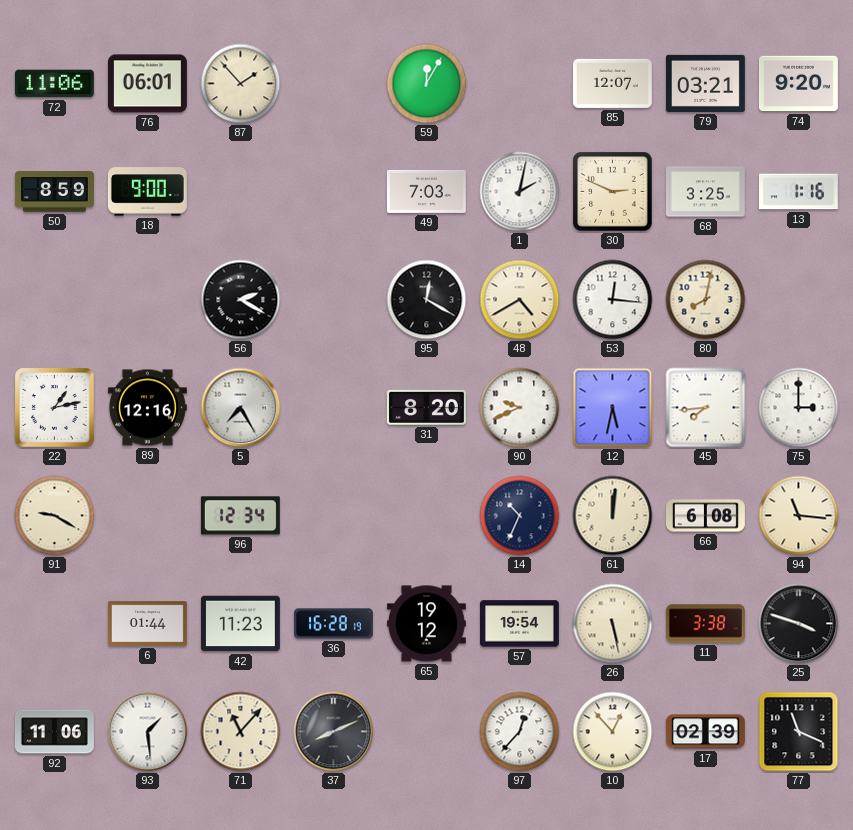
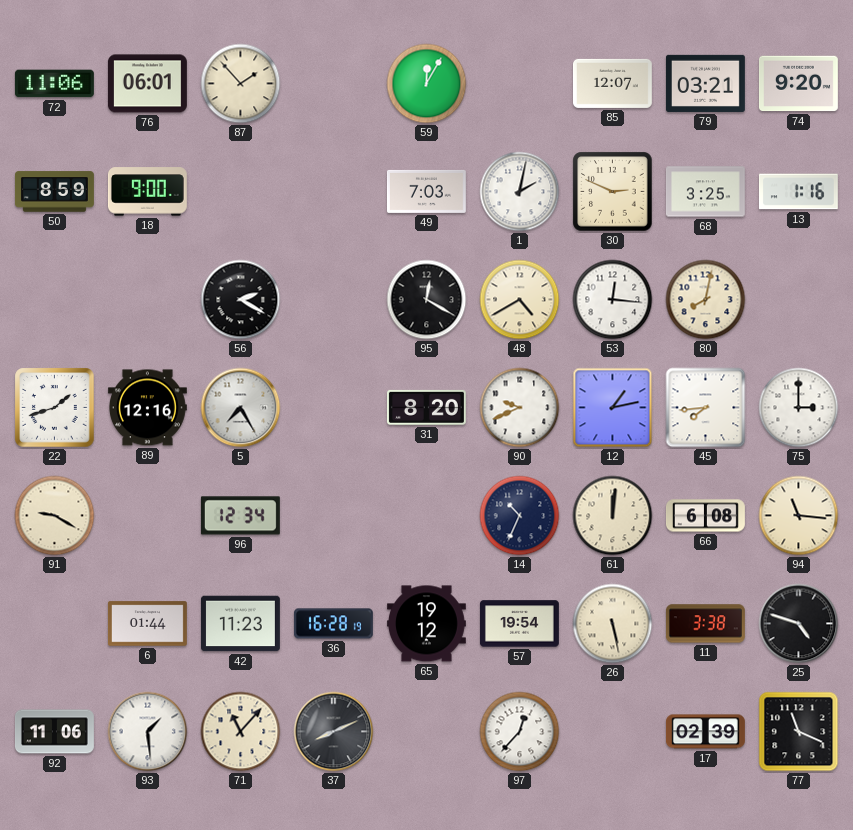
22: 1:13 -> 1:42
12: 5:32 -> 1:13
25: 3:48 -> 4:48
10: 12:53 -> none
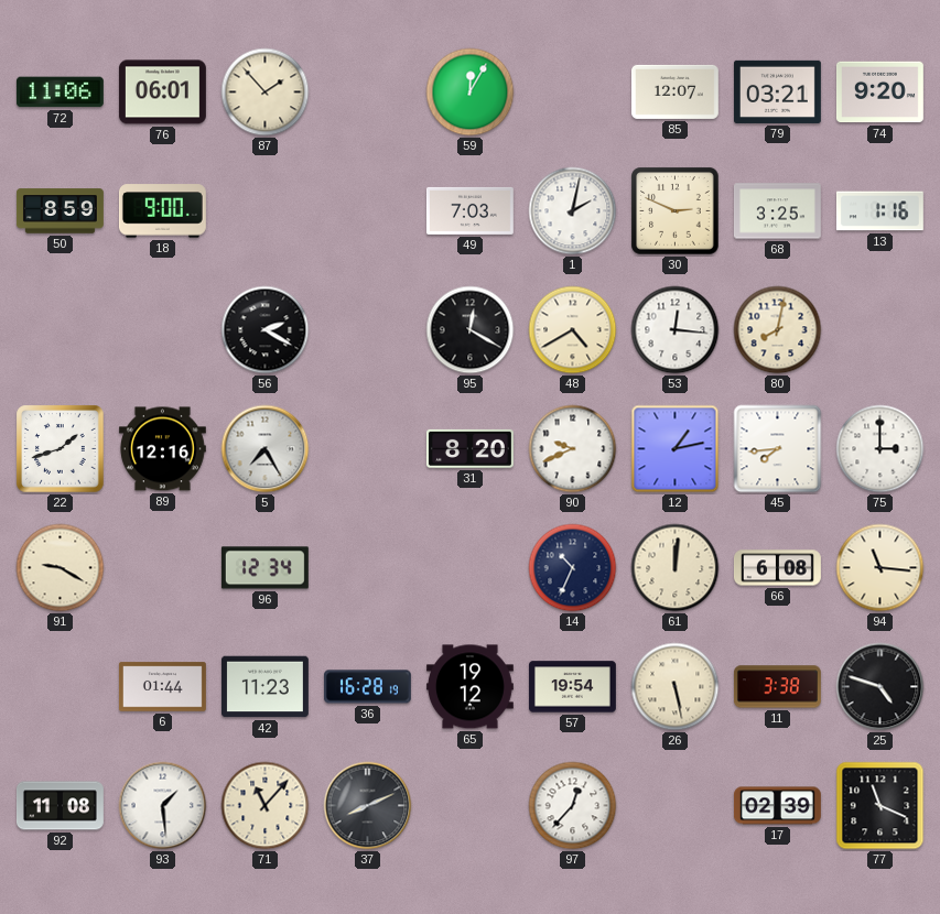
92: 11:06 -> 11:08
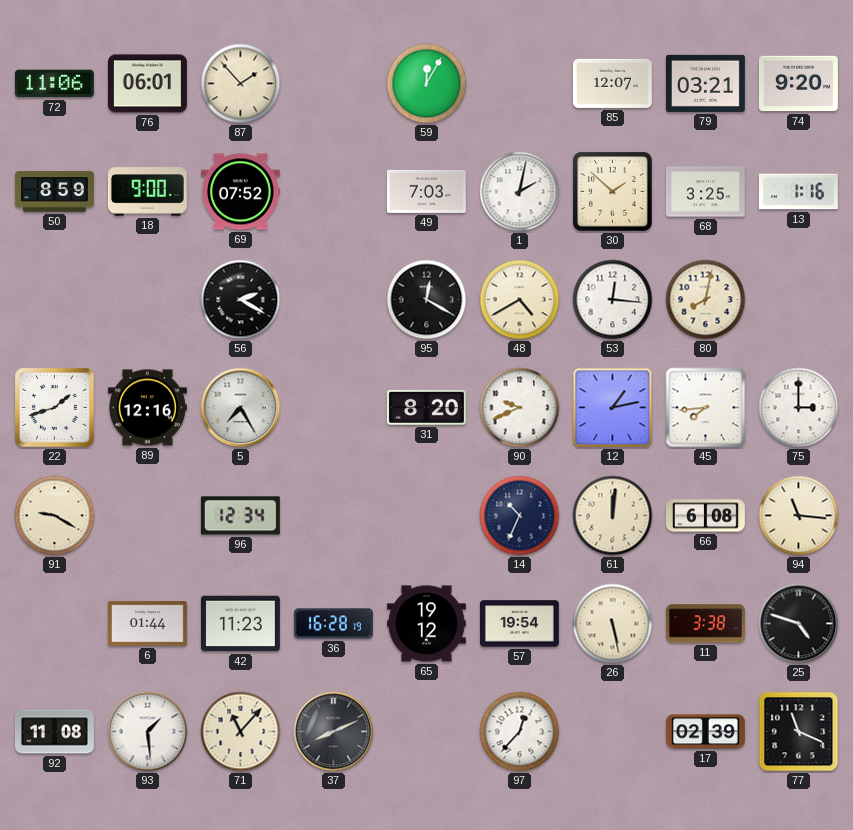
69: none -> 07:52
30: 2:49 -> 1:52
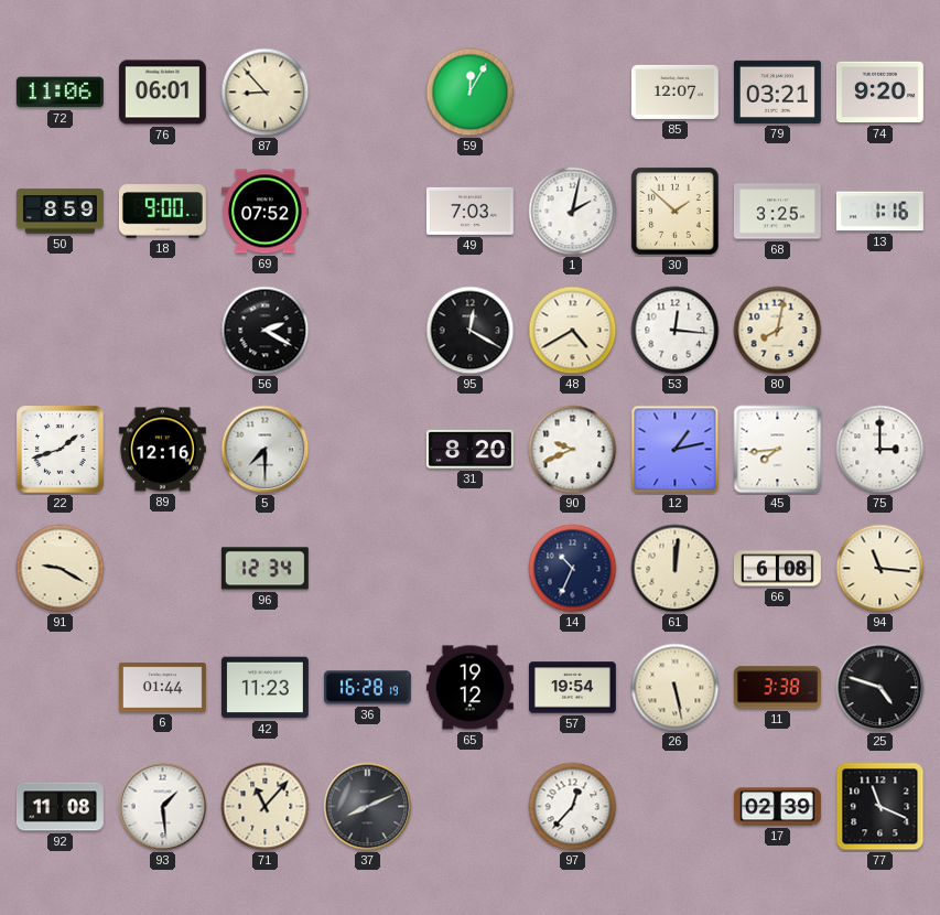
87: 1:53 -> 8:53
5: 7:25 -> 7:30
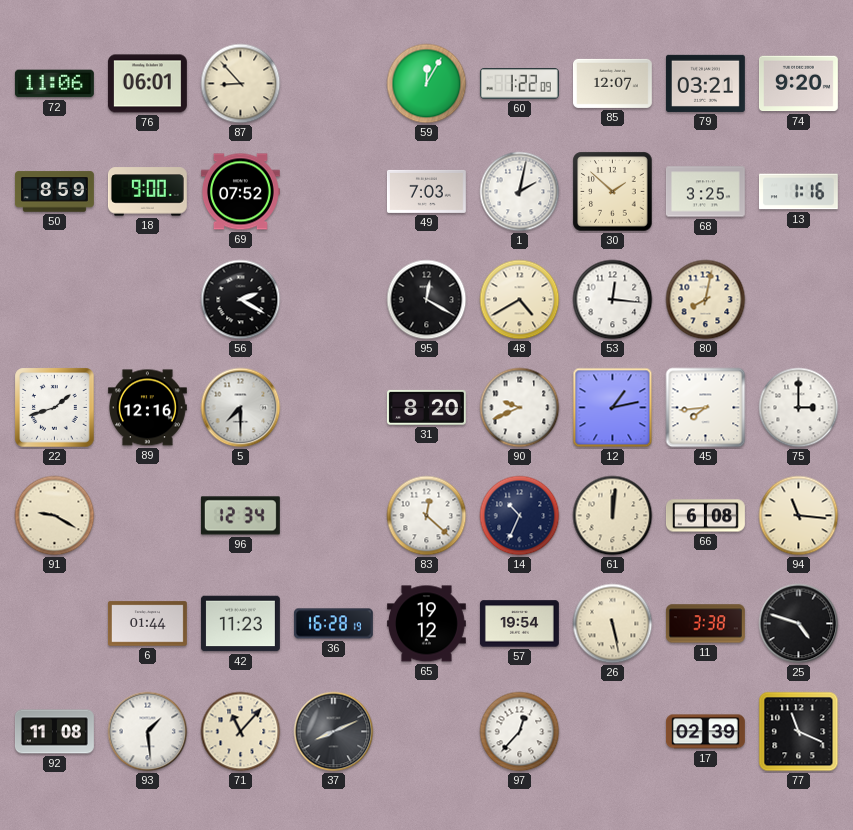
60: none -> 1:22
83: none -> 12:22
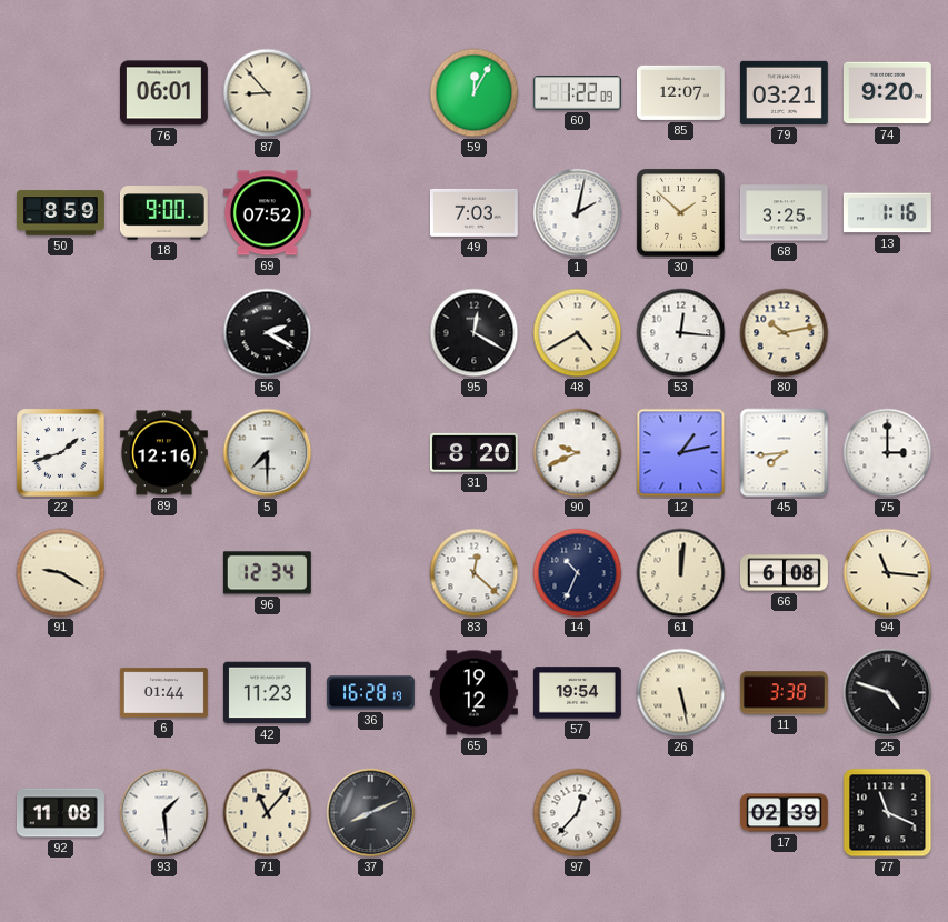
72: 11:06 -> none
80: 8:02 -> 10:13
